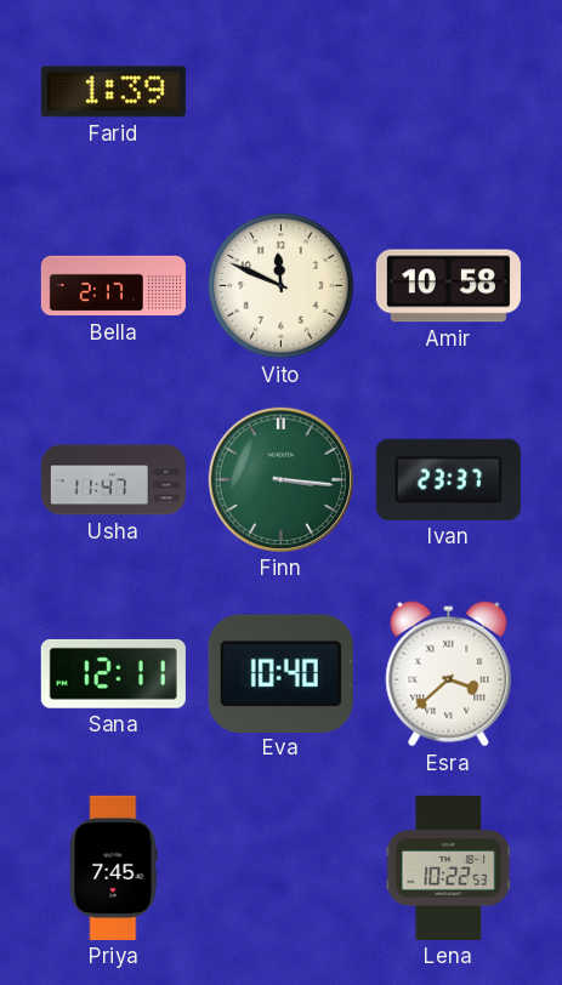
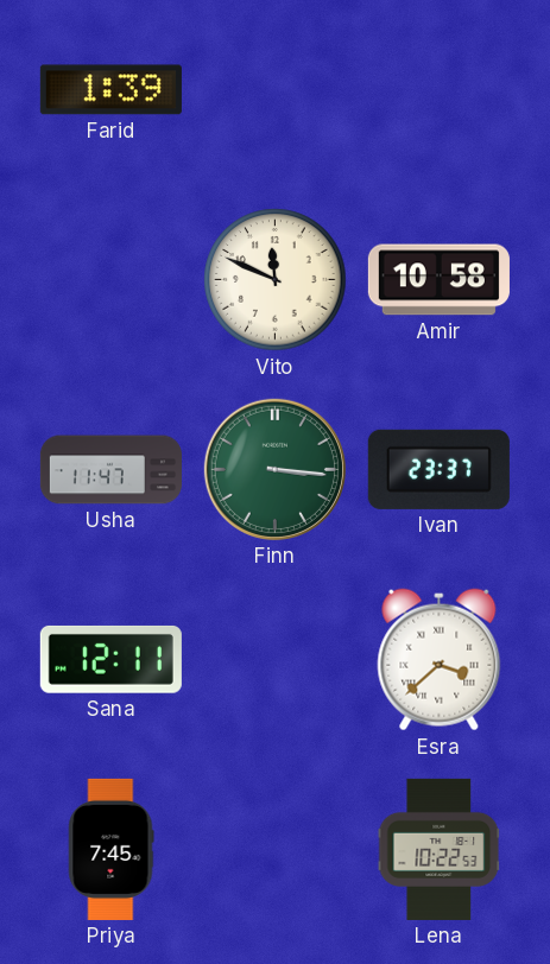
Bella: 2:17 -> none
Eva: 10:40 -> none
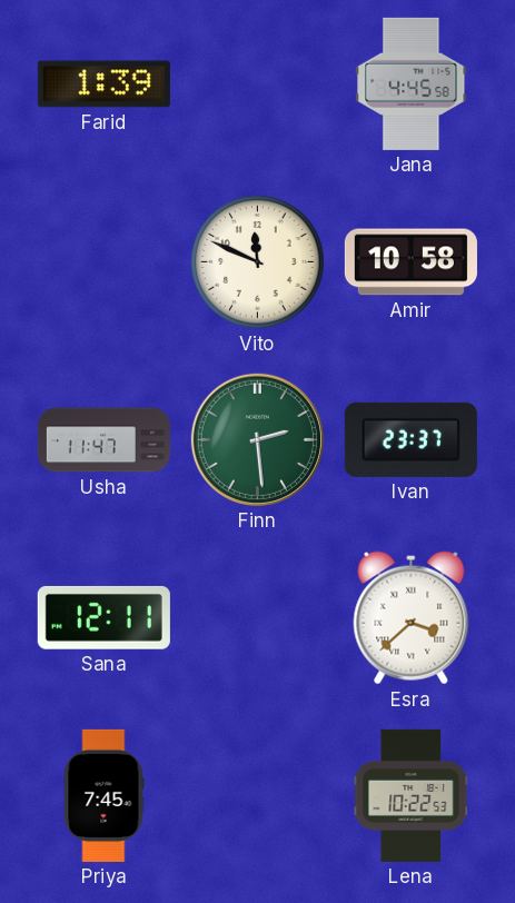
Jana: none -> 4:45
Finn: 3:16 -> 2:29
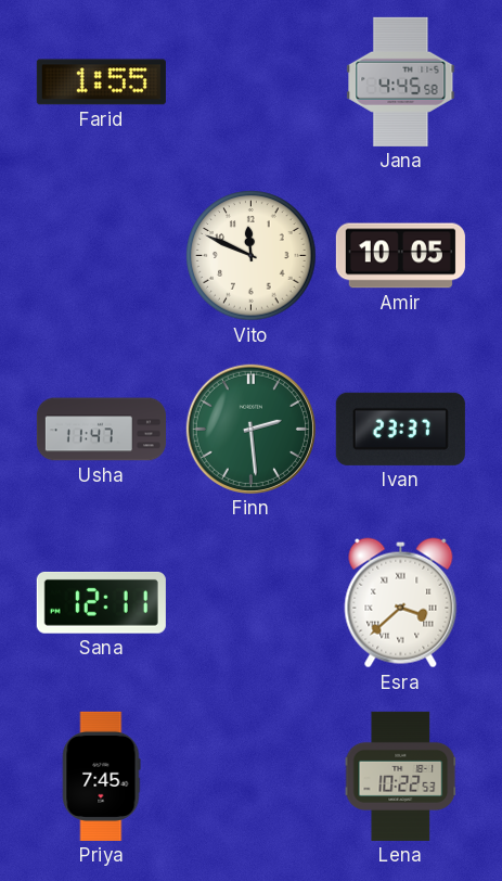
Farid: 1:39 -> 1:55
Amir: 10:58 -> 10:05
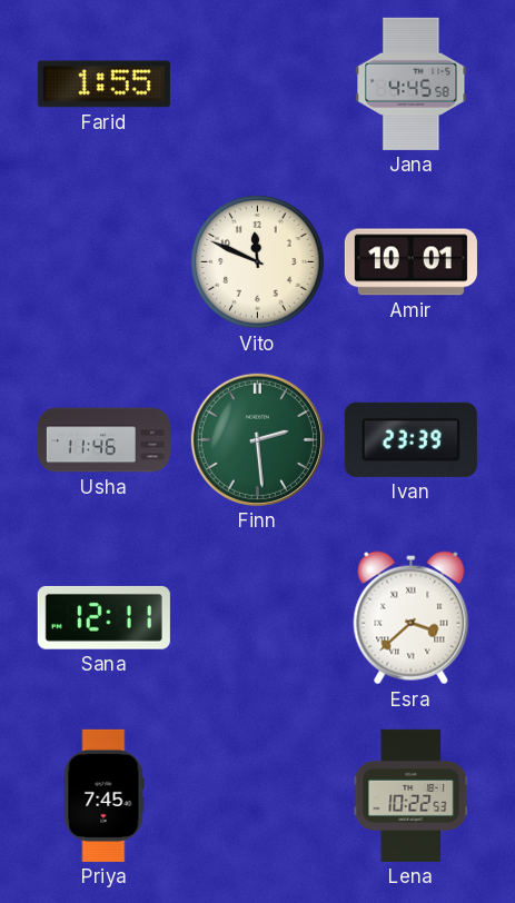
Amir: 10:05 -> 10:01
Usha: 11:47 -> 11:46
Ivan: 23:37 -> 23:39
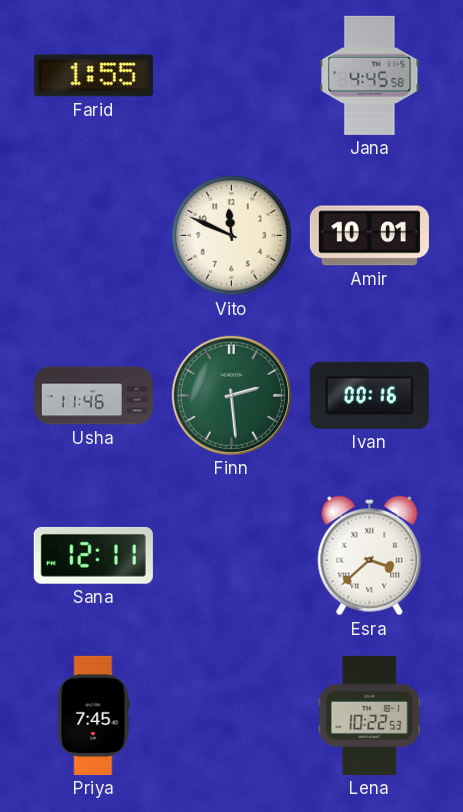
Ivan: 23:39 -> 00:16
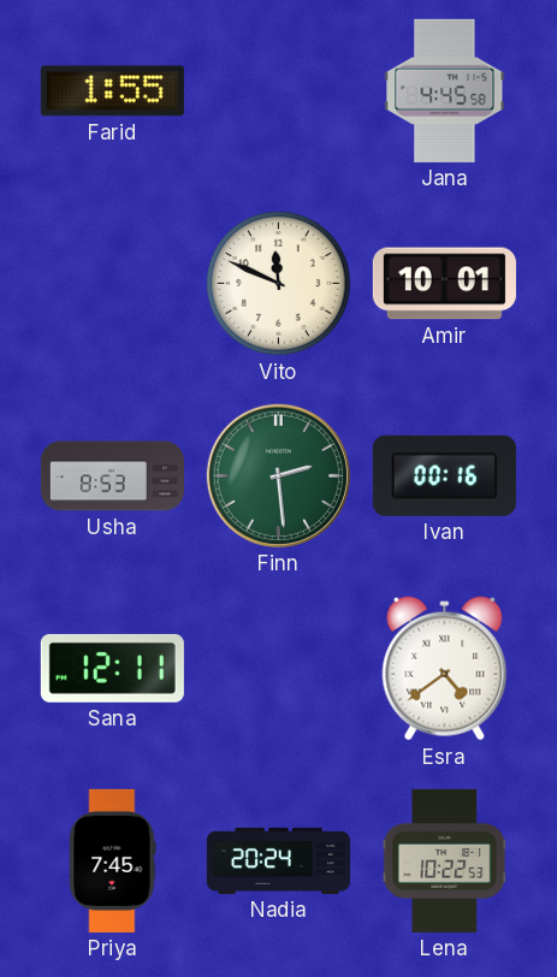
Usha: 11:46 -> 8:53
Esra: 3:38 -> 4:39
Nadia: none -> 20:24
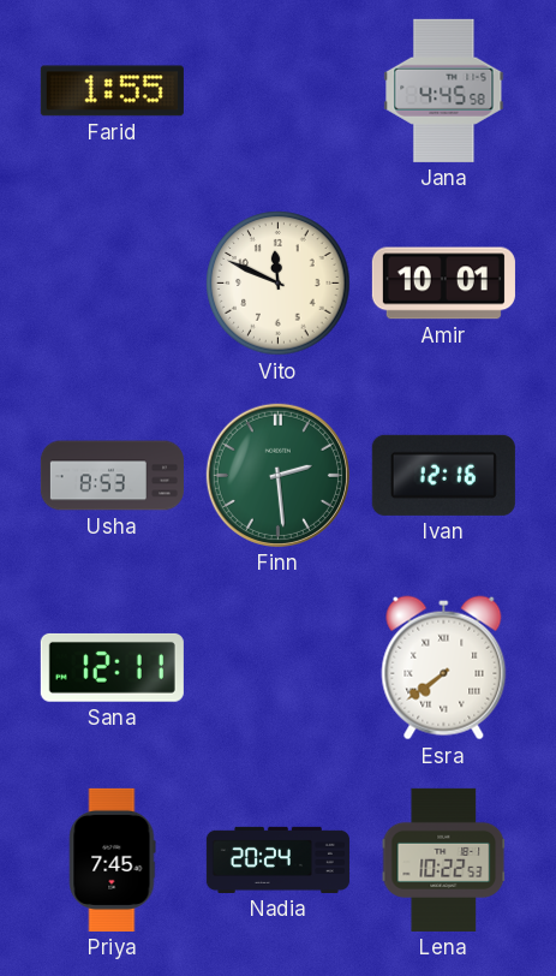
Ivan: 00:16 -> 12:16
Esra: 4:39 -> 7:39
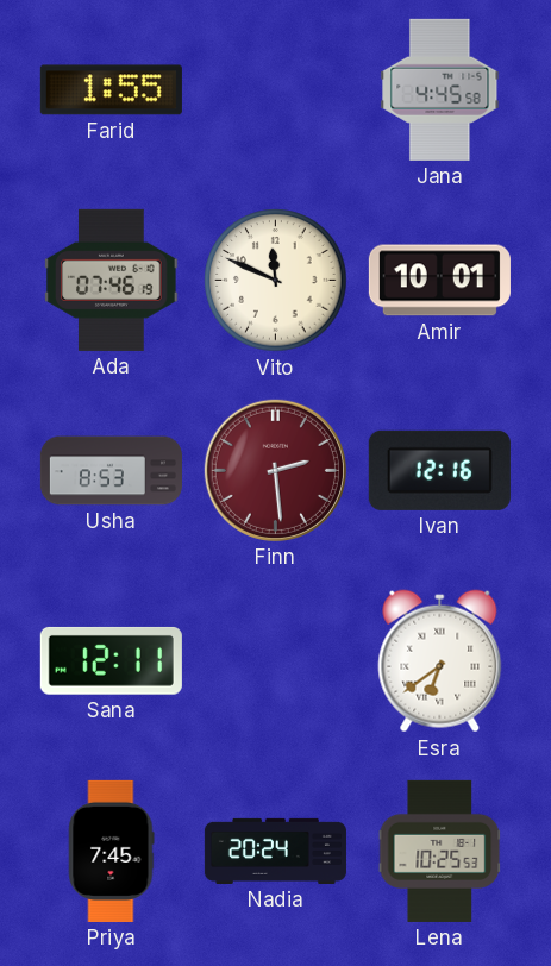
Ada: none -> 07:46
Finn dial: green -> burgundy
Esra: 7:39 -> 6:39
Lena: 10:22 -> 10:25
